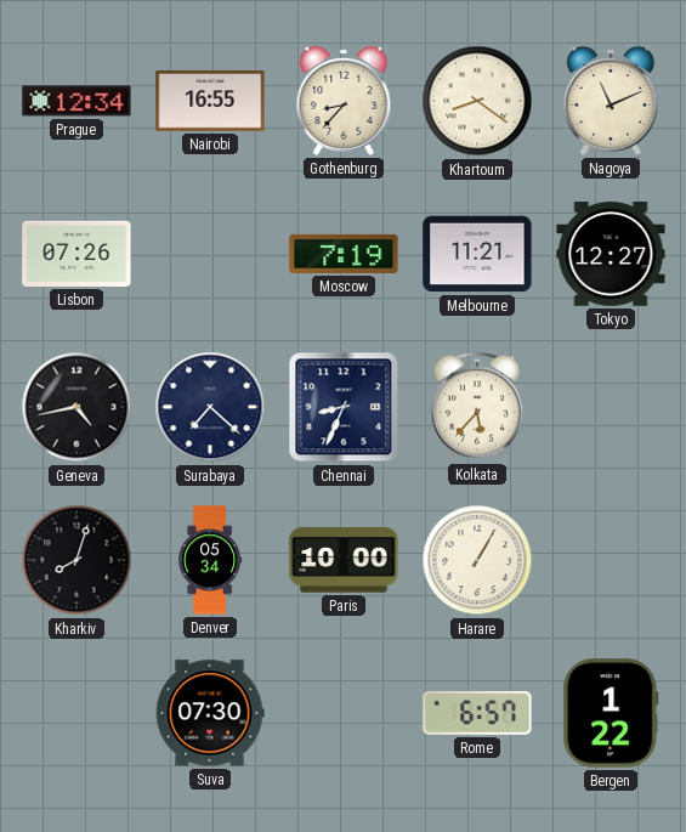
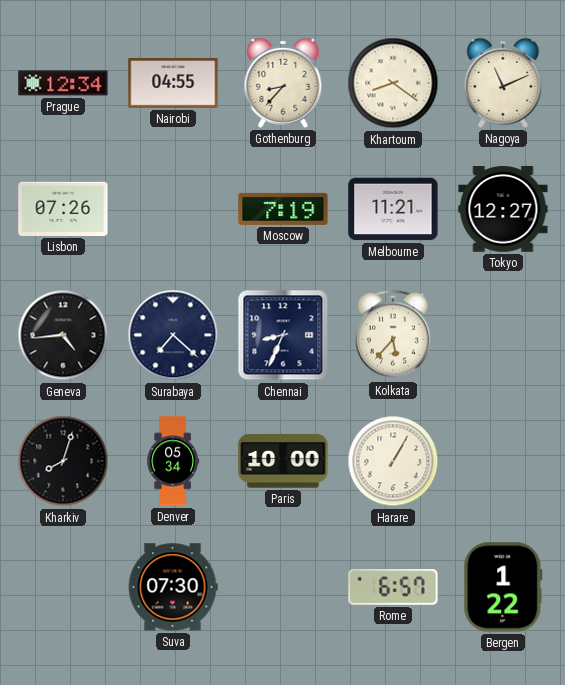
Nairobi: 16:55 -> 04:55
Geneva: 4:43 -> 4:44
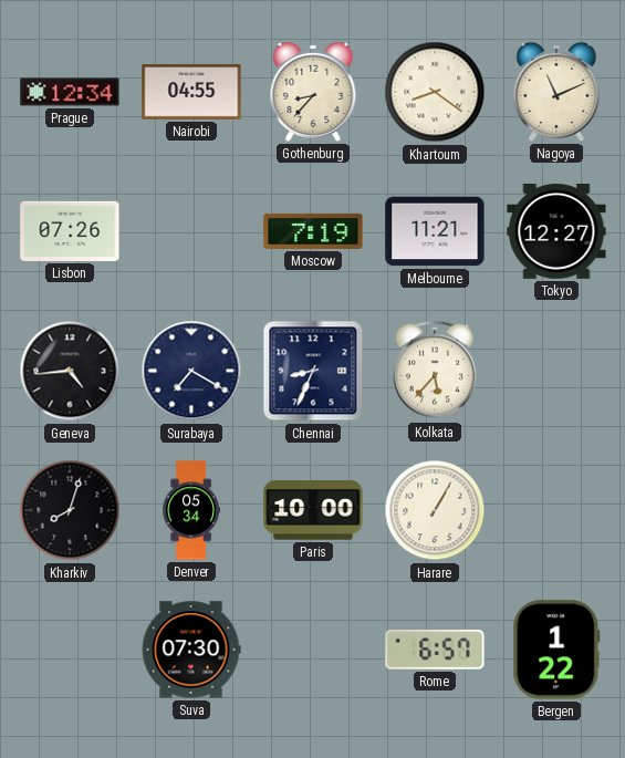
Surabaya: 7:22 -> 7:20
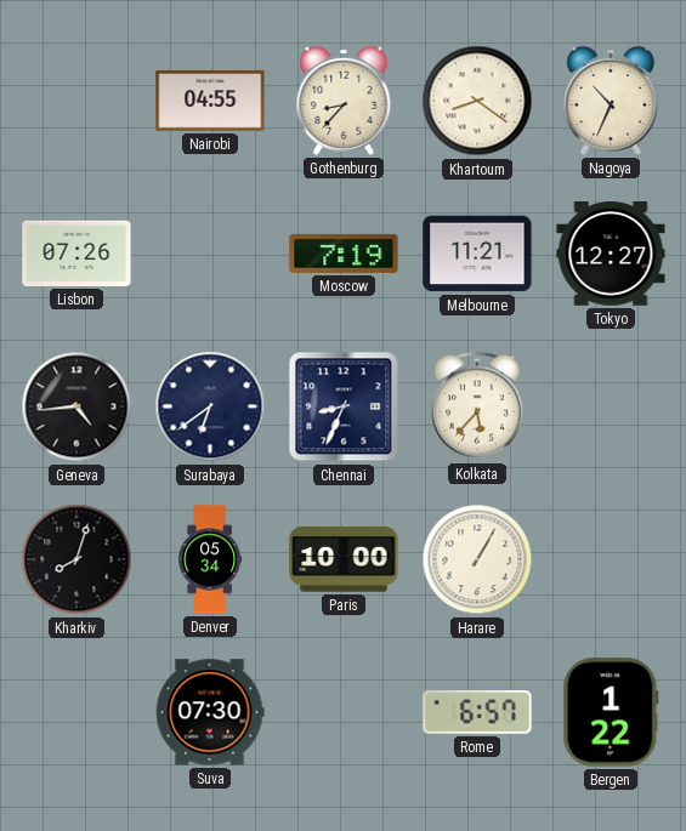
Prague: 12:34 -> none
Nagoya: 11:11 -> 10:34
Surabaya: 7:20 -> 6:39
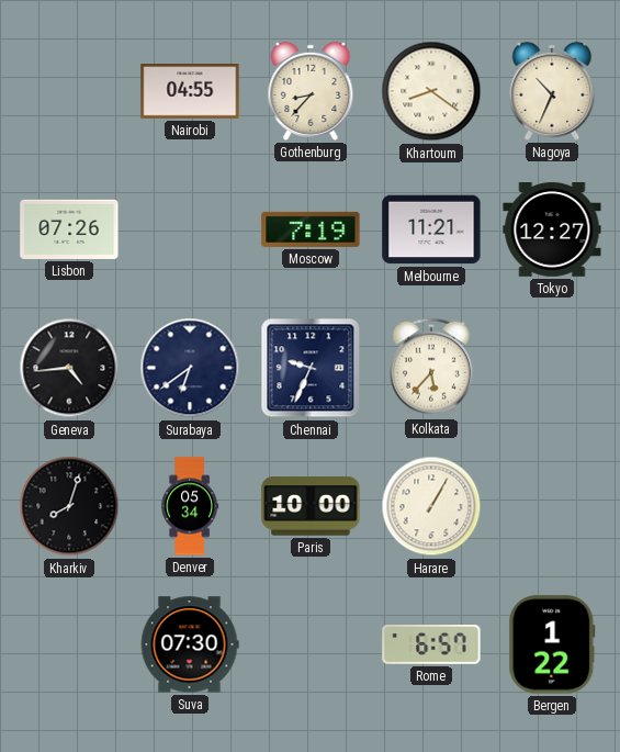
Chennai: 8:34 -> 9:34
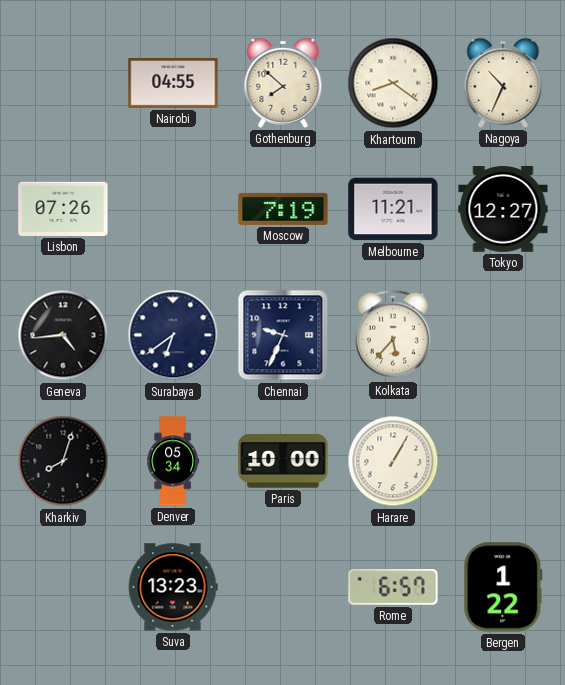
Gothenburg: 8:37 -> 7:52
Suva: 07:30 -> 13:23
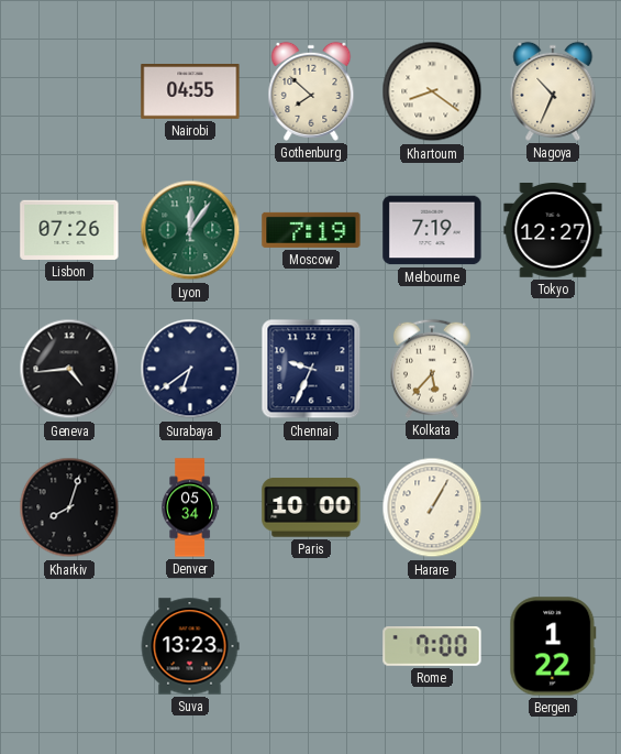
Lyon: none -> 12:06
Melbourne: 11:21 -> 7:19
Rome: 6:57 -> 7:00
